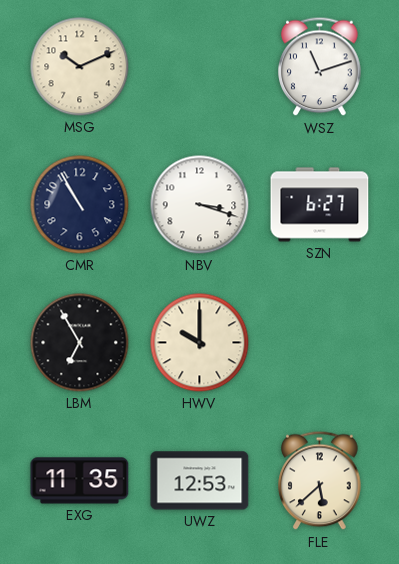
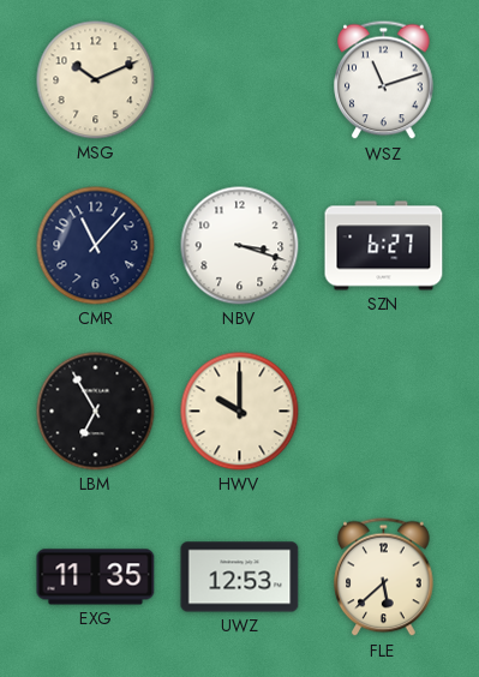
CMR: 10:55 -> 11:07
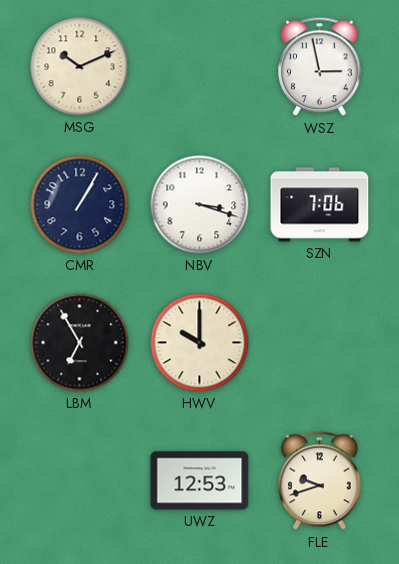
WSZ: 11:12 -> 2:58
CMR: 11:07 -> 1:05
SZN: 6:27 -> 7:06
EXG: 11:35 -> none
FLE: 5:38 -> 9:42
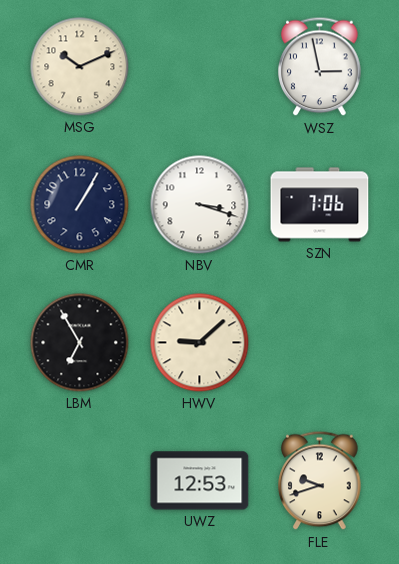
HWV: 10:00 -> 9:08
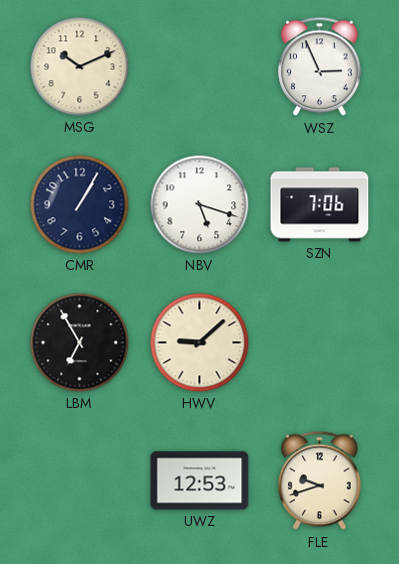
WSZ: 2:58 -> 2:56
NBV: 3:18 -> 5:18
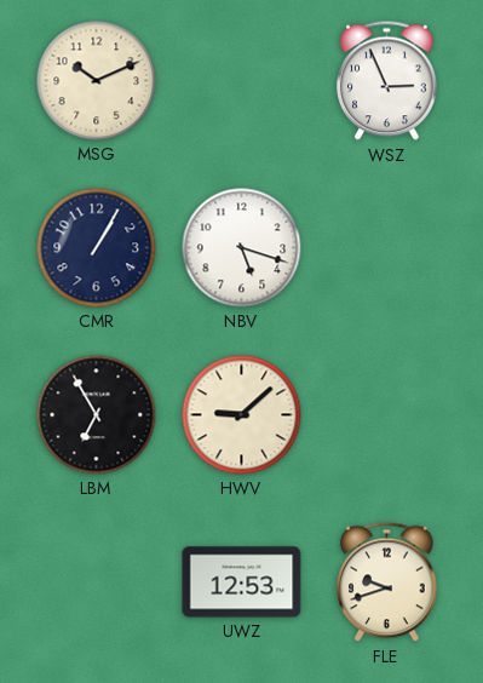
SZN: 7:06 -> none
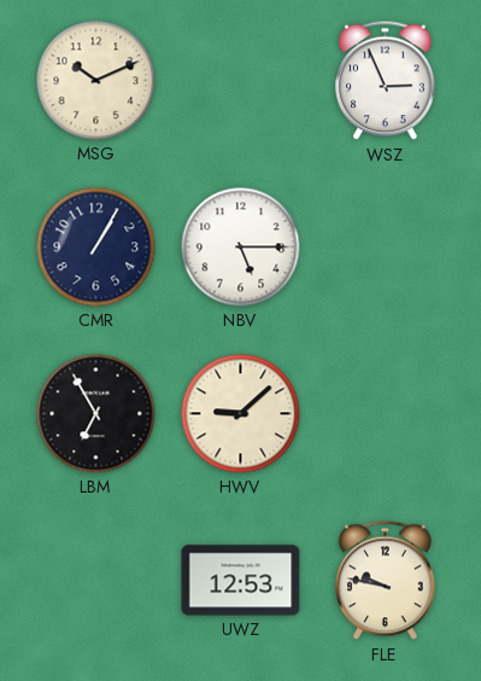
NBV: 5:18 -> 5:15
FLE: 9:42 -> 9:47
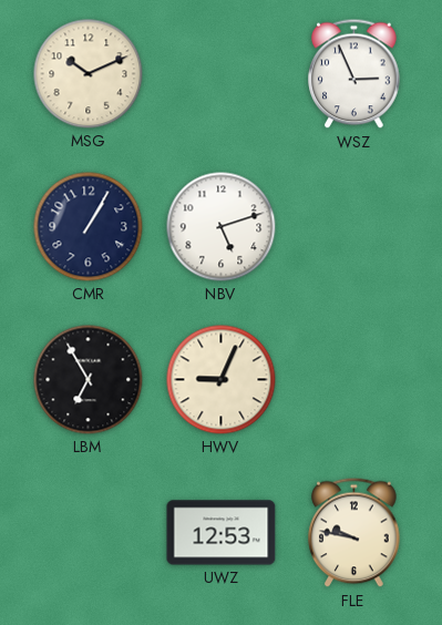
NBV: 5:15 -> 5:12
HWV: 9:08 -> 9:04
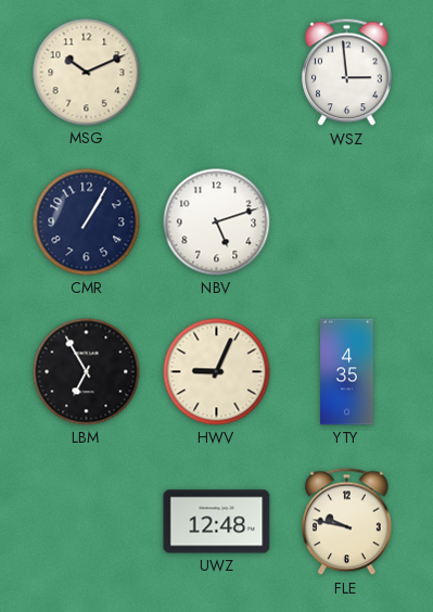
WSZ: 2:56 -> 2:59
YTY: none -> 4:35
UWZ: 12:53 -> 12:48
